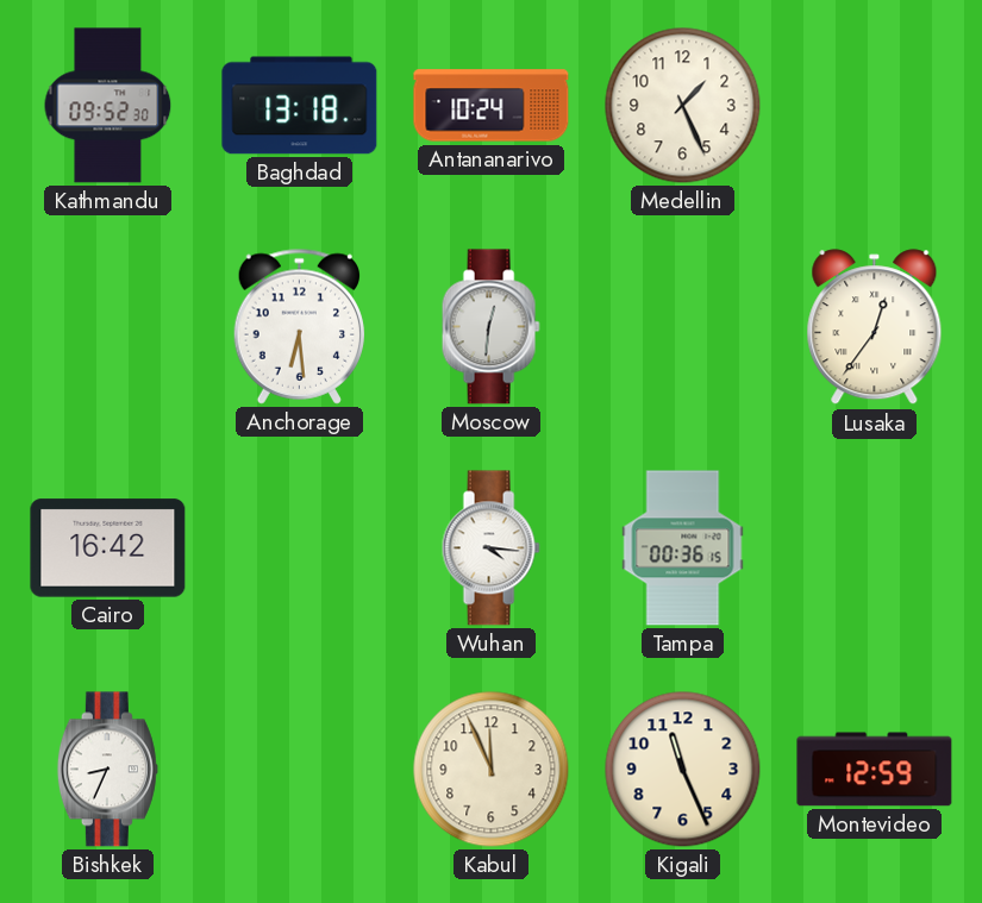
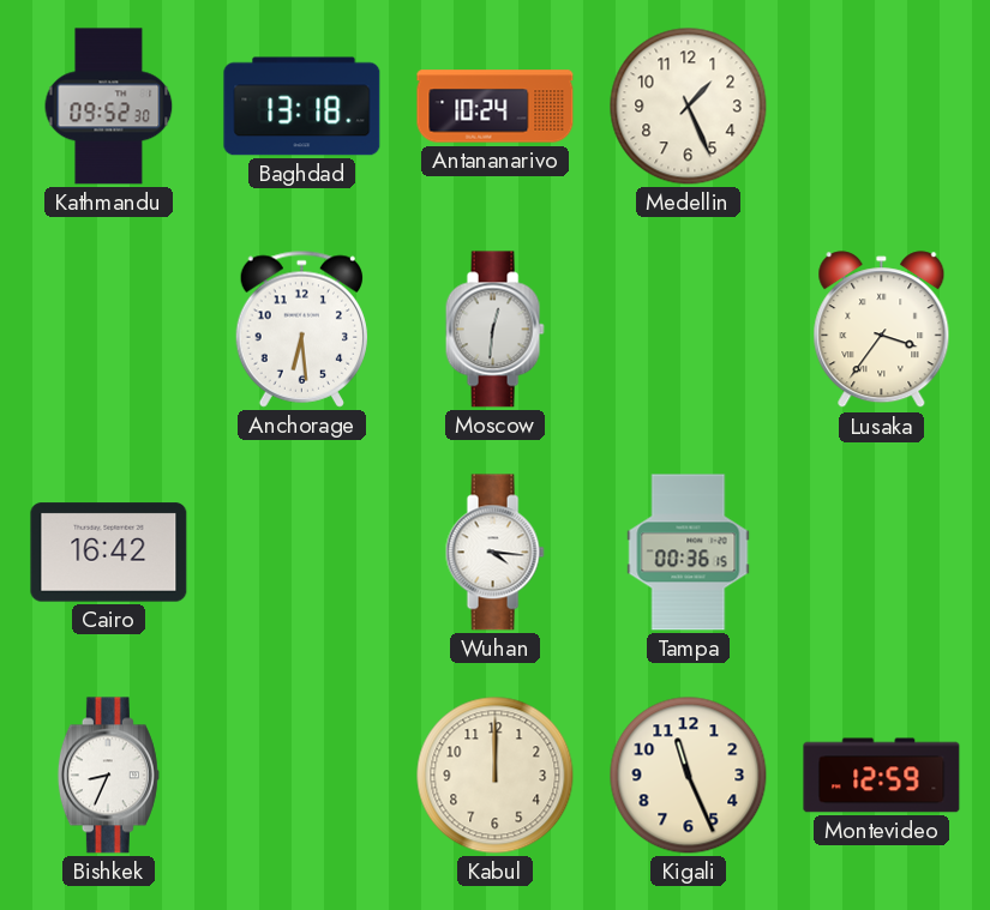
Lusaka: 12:36 -> 3:36
Kabul: 11:56 -> 12:00
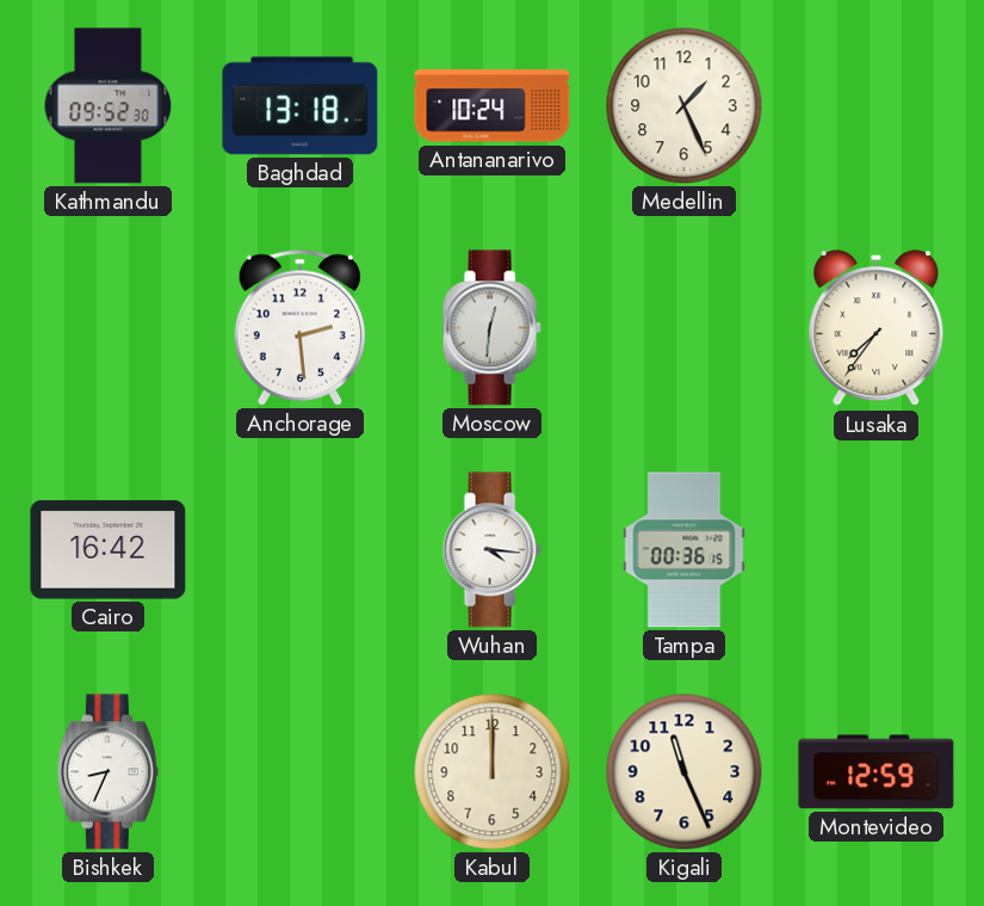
Anchorage: 6:29 -> 2:29
Lusaka: 3:36 -> 7:36
